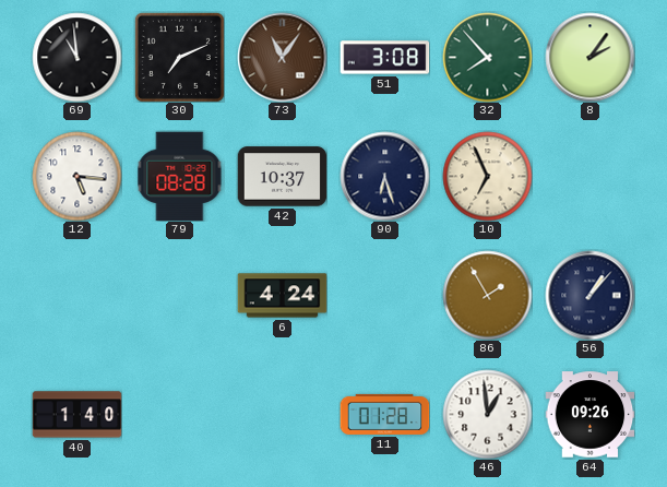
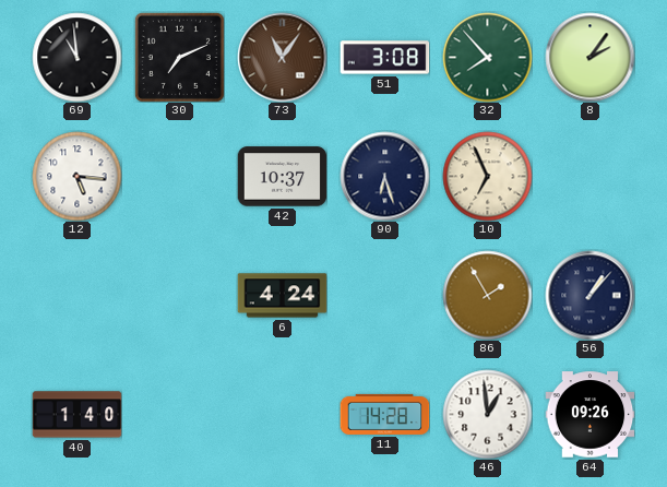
79: 08:28 -> none
11: 01:28 -> 14:28
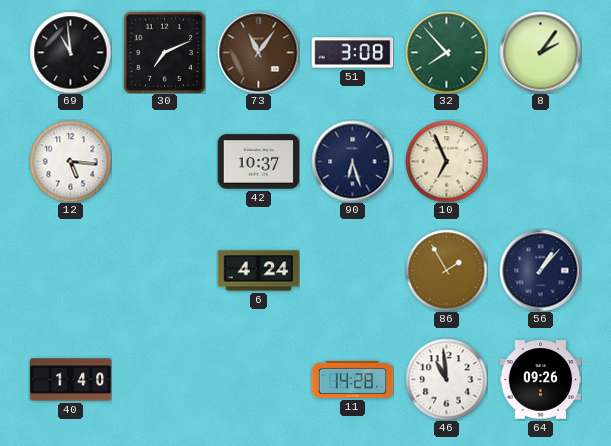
46: 12:59 -> 10:59
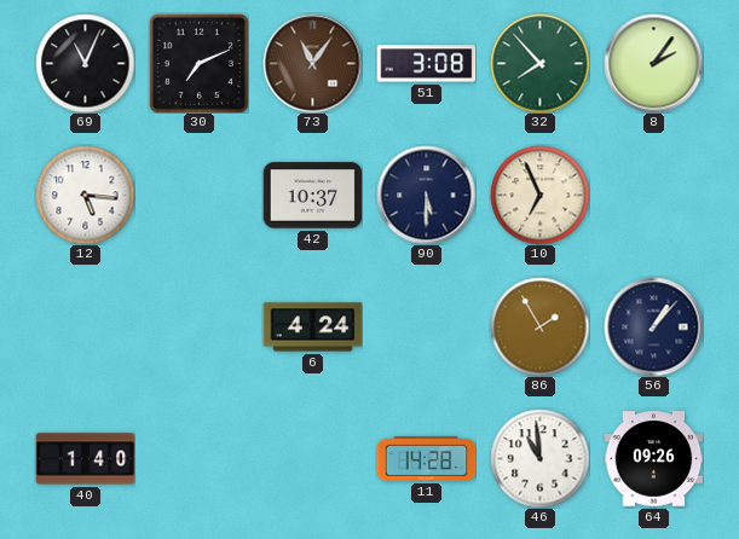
69: 10:59 -> 11:04
90: 6:27 -> 5:30
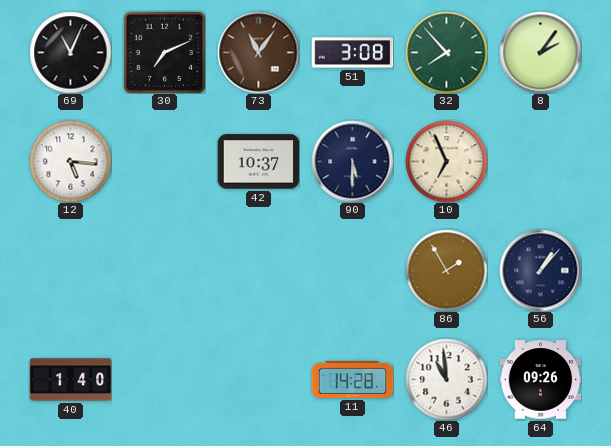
6: 4:24 -> none
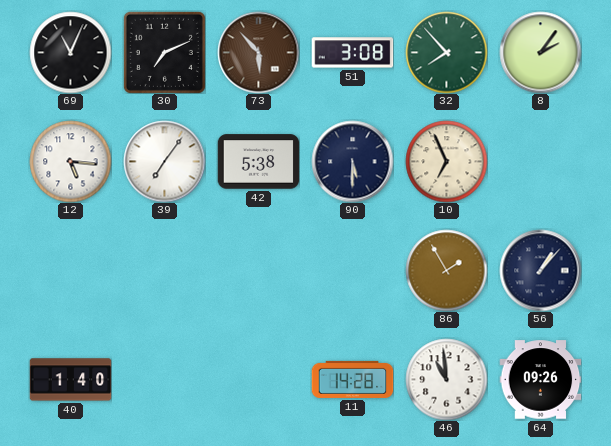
73: 11:06 -> 5:53
39: none -> 7:06
42: 10:37 -> 5:38
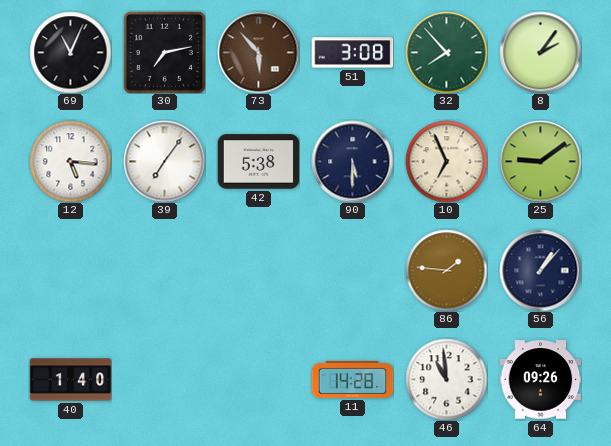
30: 7:11 -> 7:13
25: none -> 9:09
86: 1:55 -> 1:46
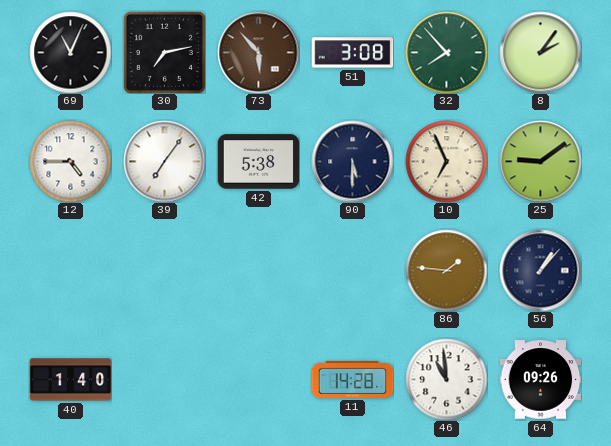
12: 5:16 -> 4:45
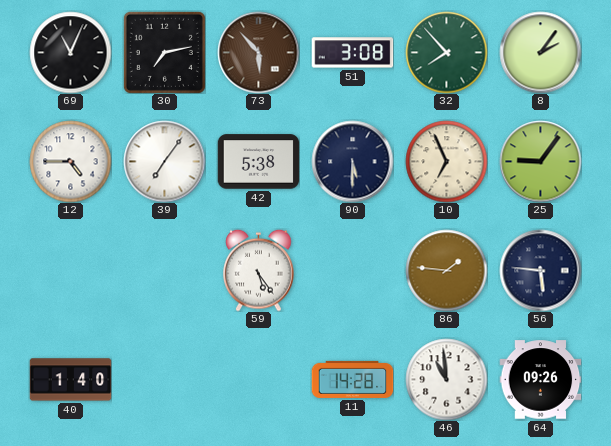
25: 9:09 -> 9:06
59: none -> 5:24
56: 1:07 -> 5:46
